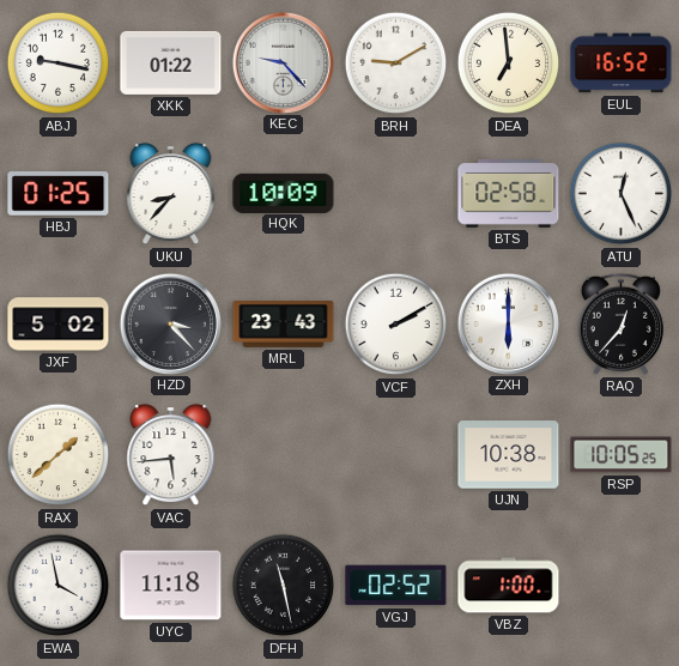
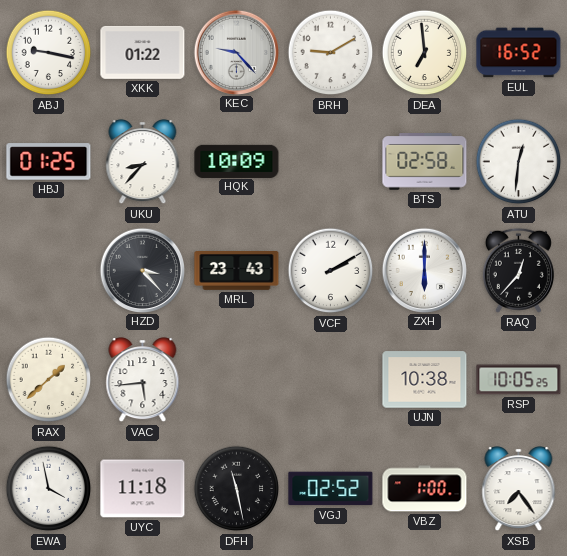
ATU: 12:26 -> 12:31
JXF: 5:02 -> none
XSB: none -> 7:24
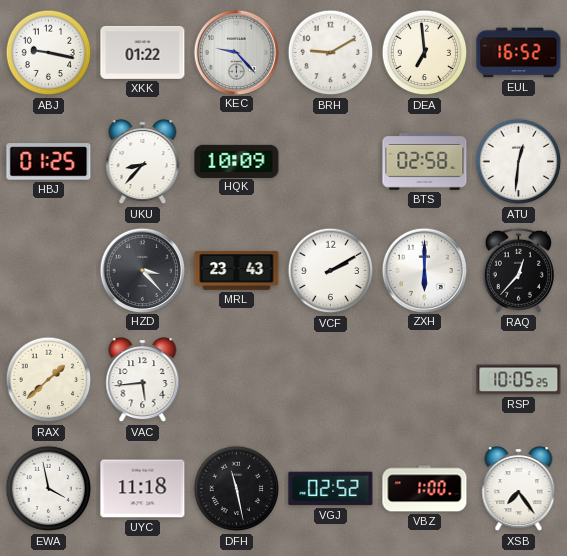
UJN: 10:38 -> none
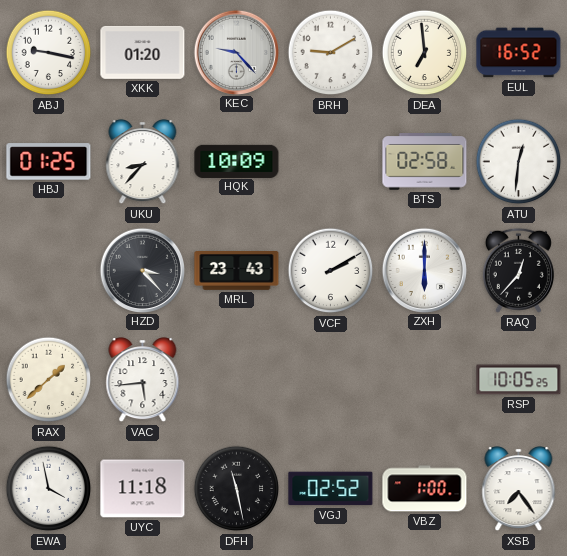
XKK: 01:22 -> 01:20
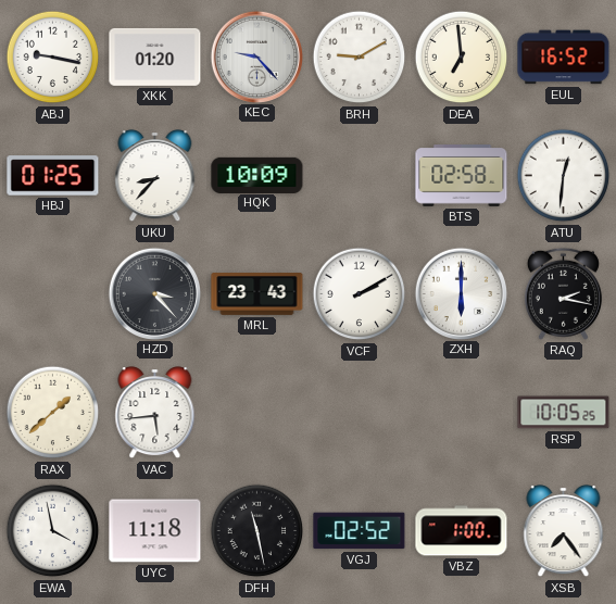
RAQ: 12:37 -> 2:17
